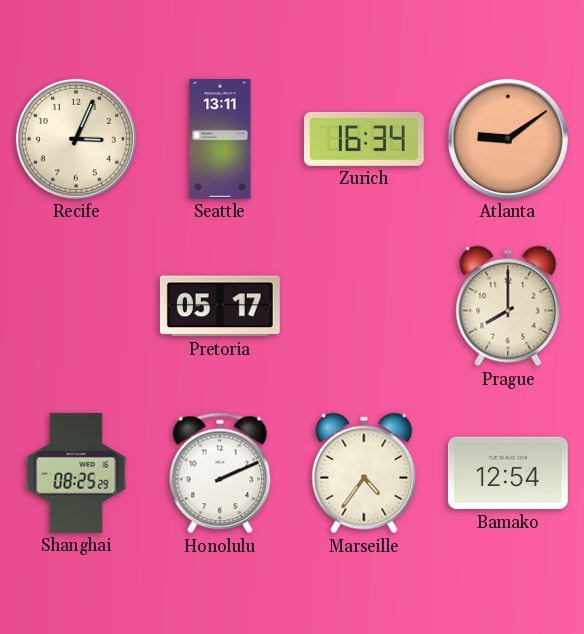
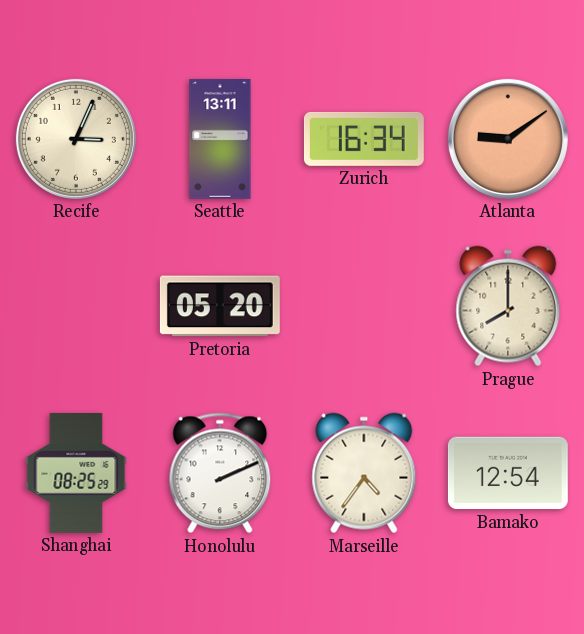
Pretoria: 05:17 -> 05:20
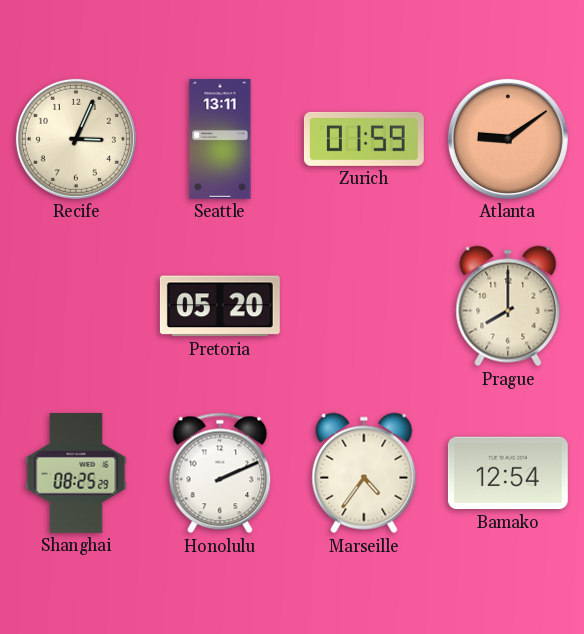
Zurich: 16:34 -> 01:59
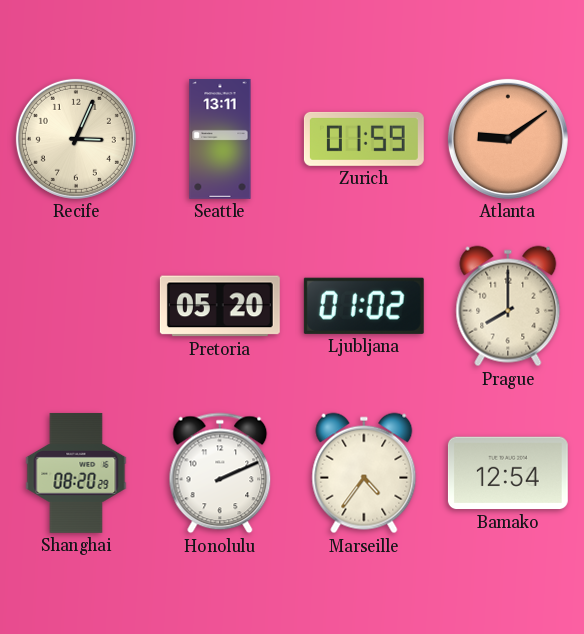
Ljubljana: none -> 01:02
Shanghai: 08:25 -> 08:20
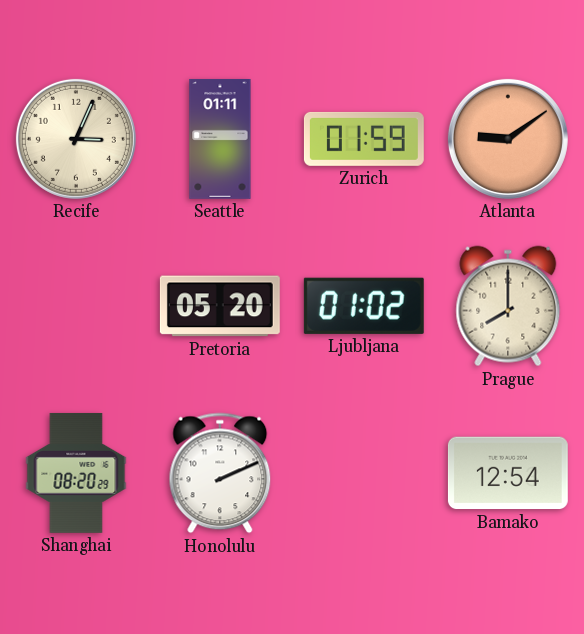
Seattle: 13:11 -> 01:11
Marseille: 4:36 -> none
